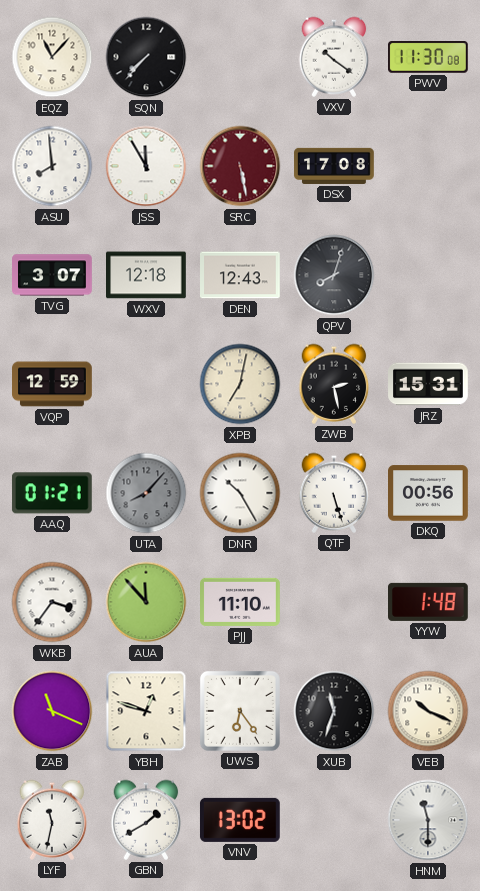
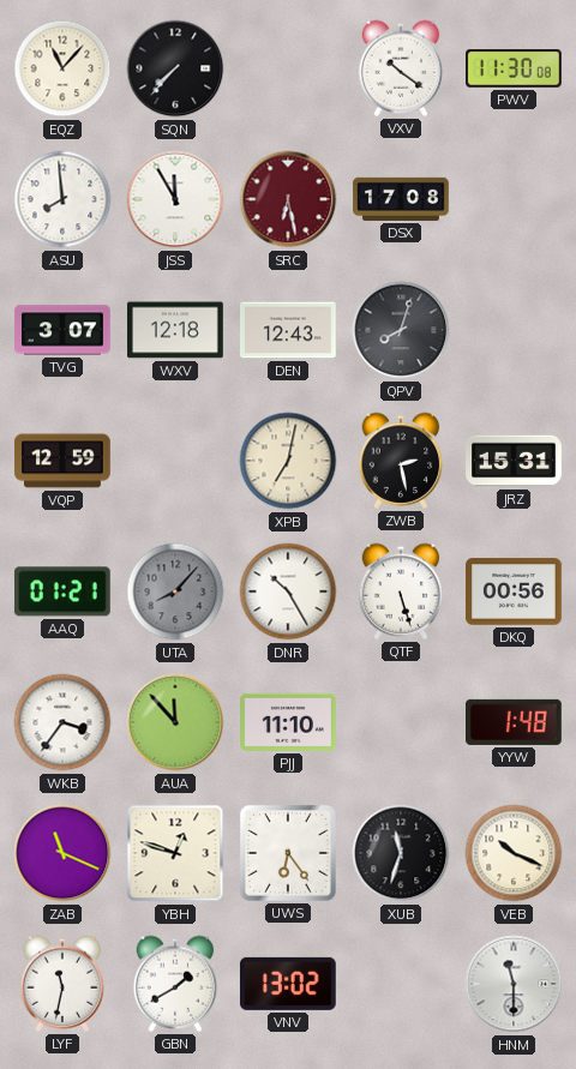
SRC: 5:28 -> 6:28
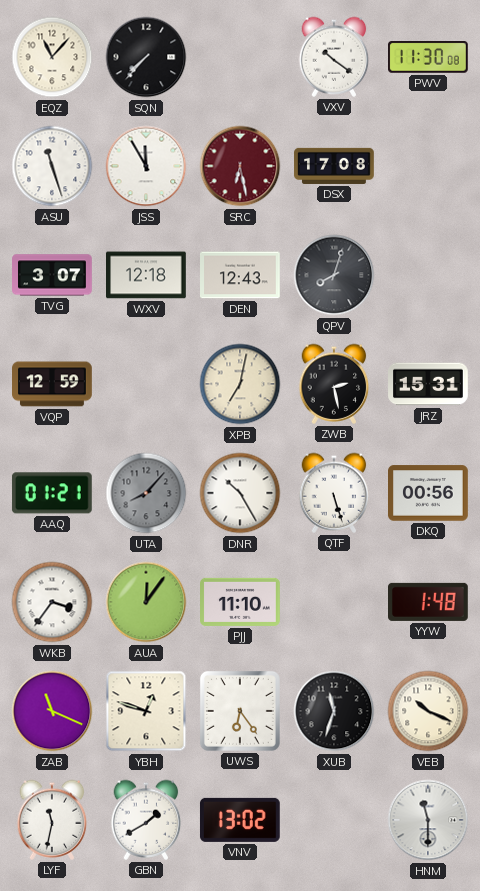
ASU: 7:59 -> 11:27
AUA: 11:53 -> 12:06
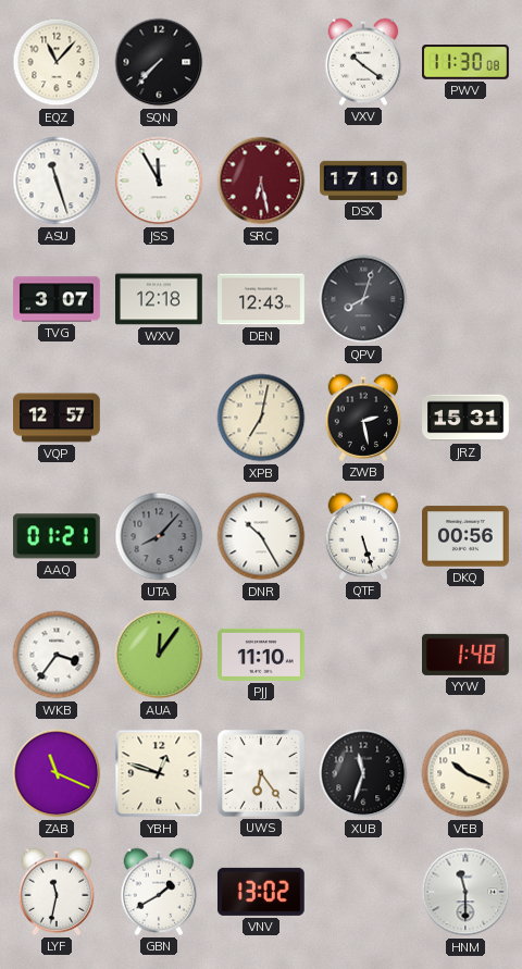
DSX: 17:08 -> 17:10
VQP: 12:59 -> 12:57
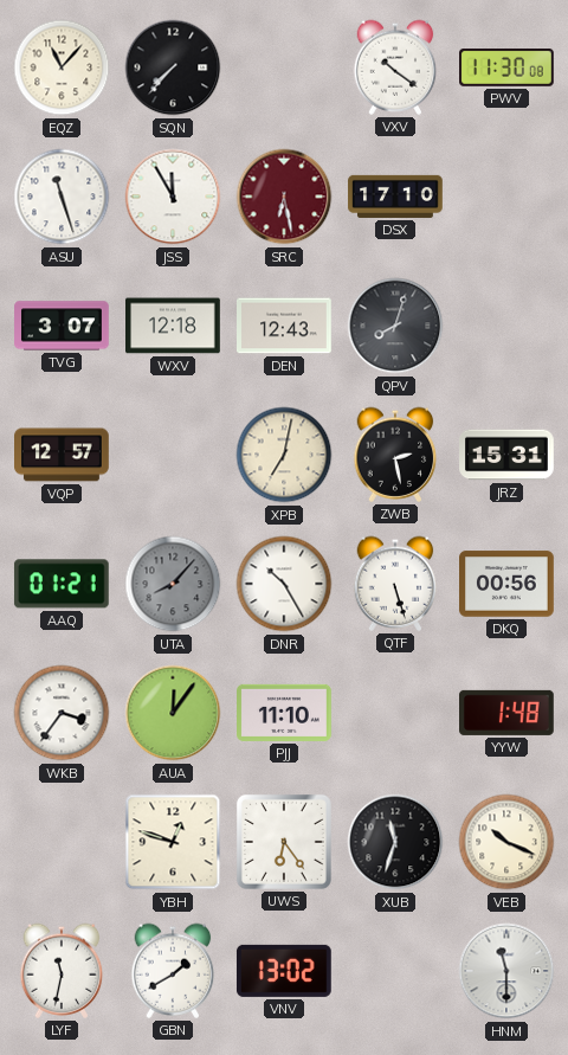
ZAB: 11:19 -> none
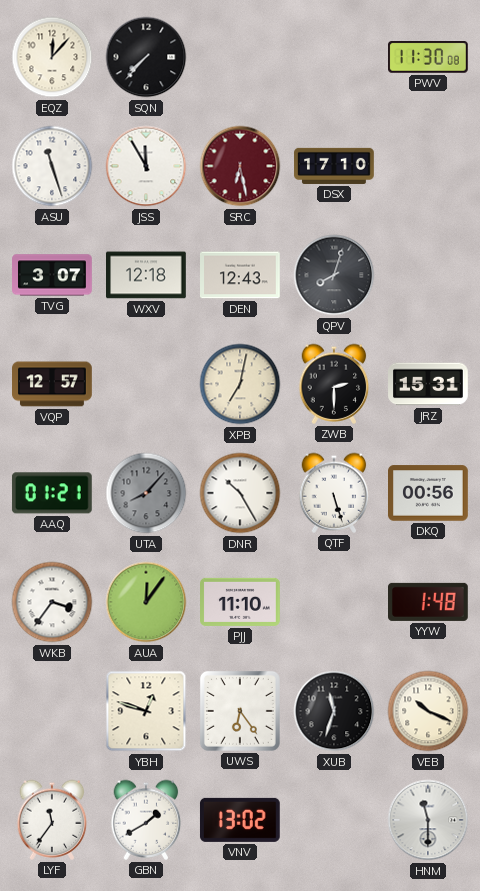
EQZ: 11:07 -> 12:07
VXV: 10:21 -> none
ZWB: 2:28 -> 2:30
LYF: 11:32 -> 11:36
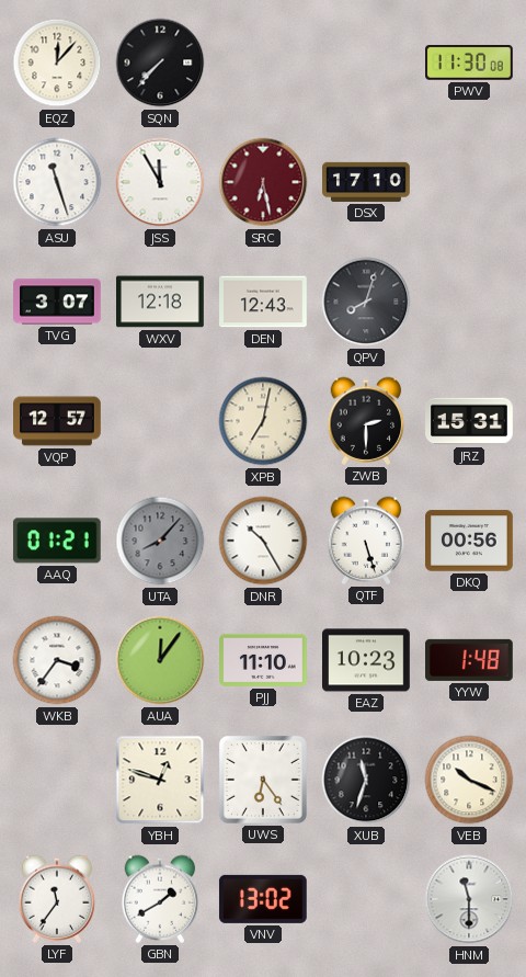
EAZ: none -> 10:23
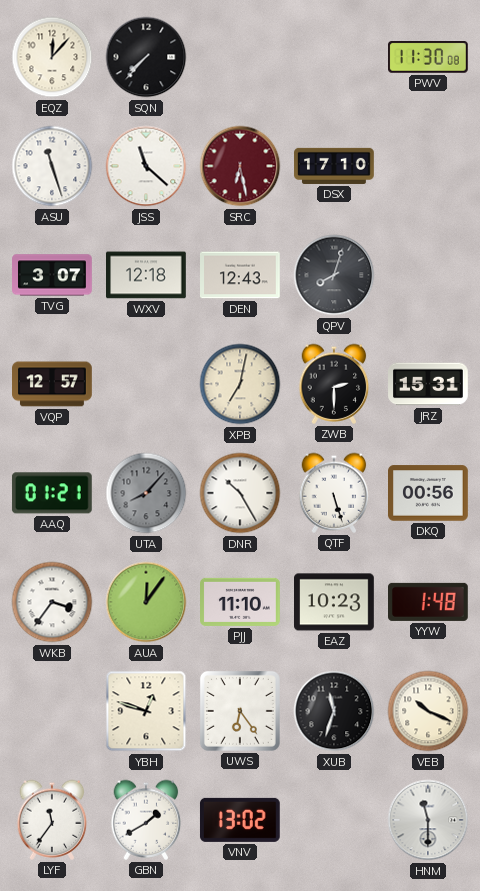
JSS: 11:55 -> 11:22
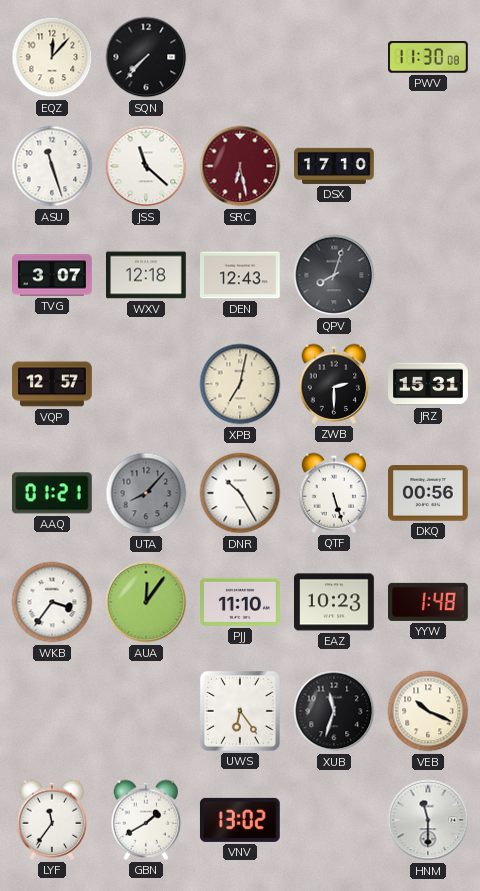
YBH: 12:48 -> none
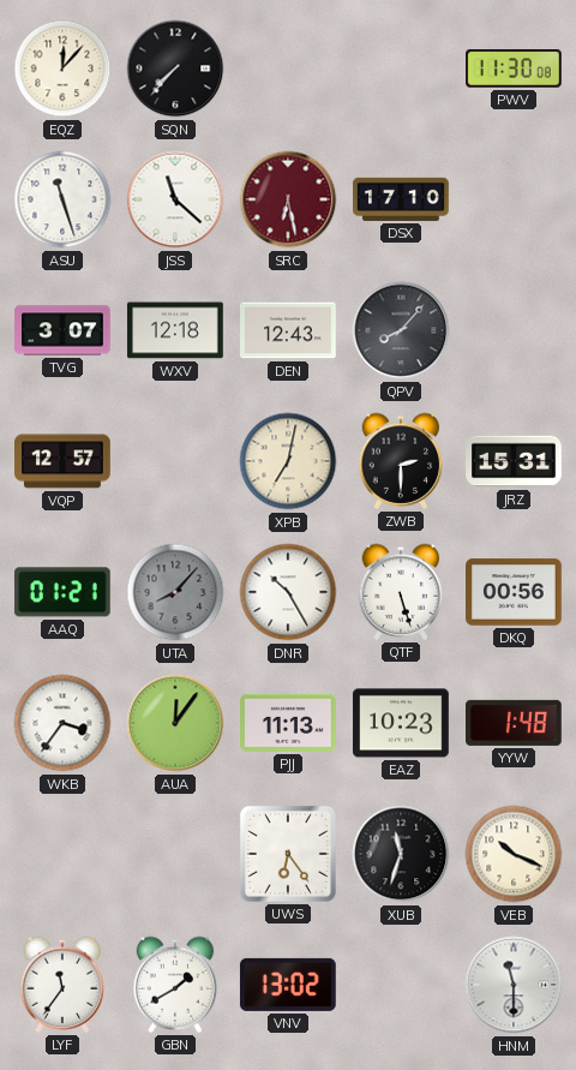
QPV: 8:03 -> 8:07
PJJ: 11:10 -> 11:13
